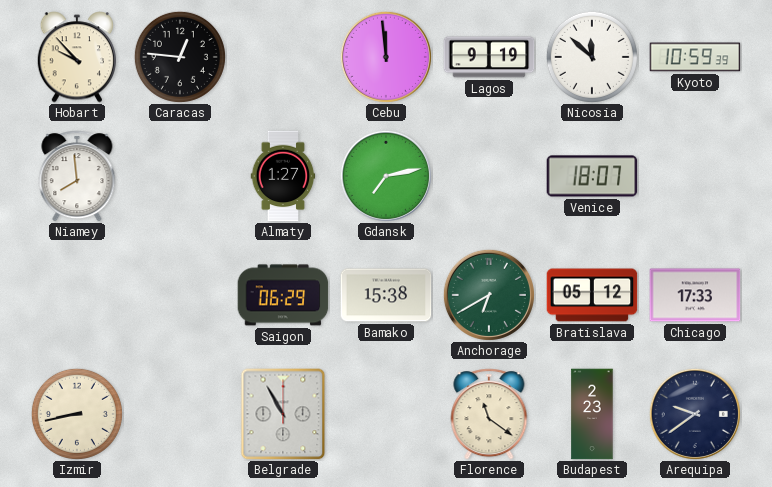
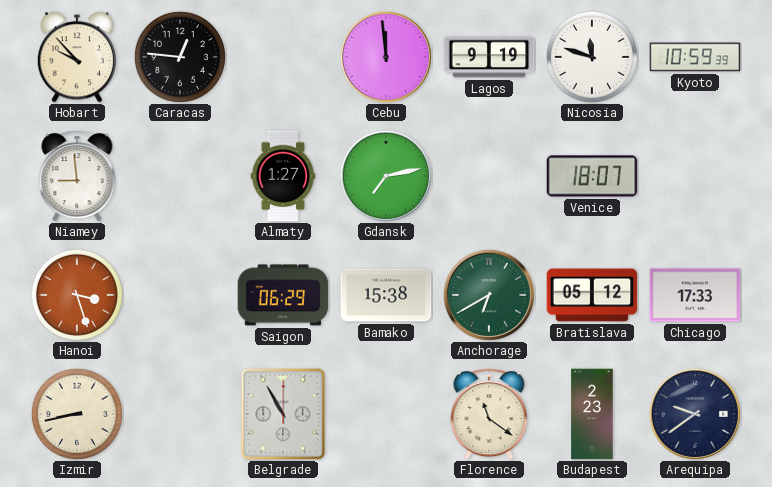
Nicosia: 11:52 -> 11:48
Niamey: 7:59 -> 8:59
Hanoi: none -> 3:27
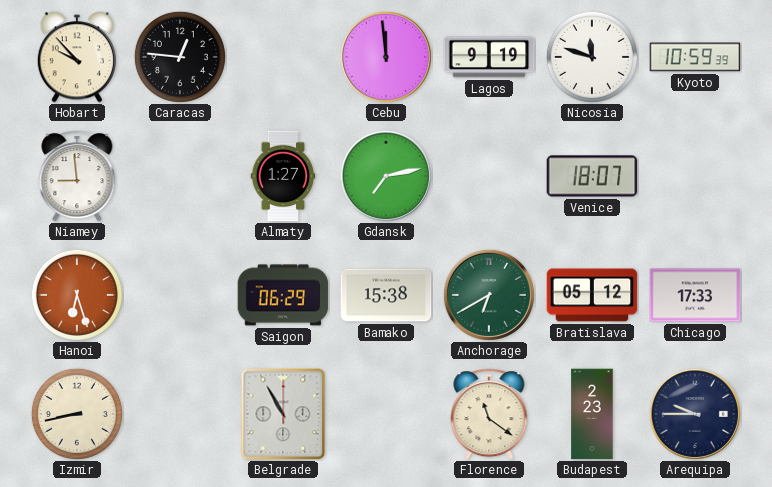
Hanoi: 3:27 -> 6:27
Arequipa: 9:39 -> 9:45
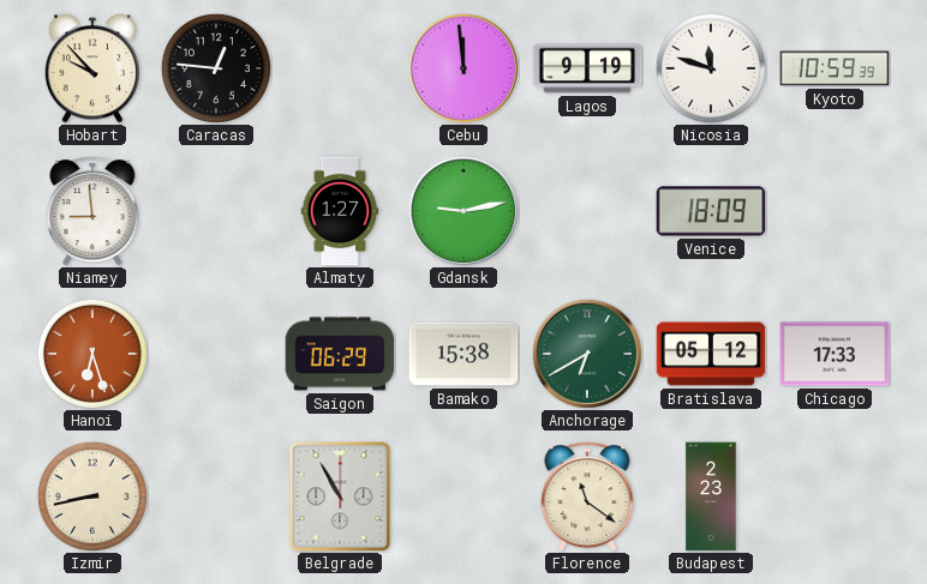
Gdansk: 7:13 -> 9:13
Venice: 18:07 -> 18:09
Arequipa: 9:45 -> none
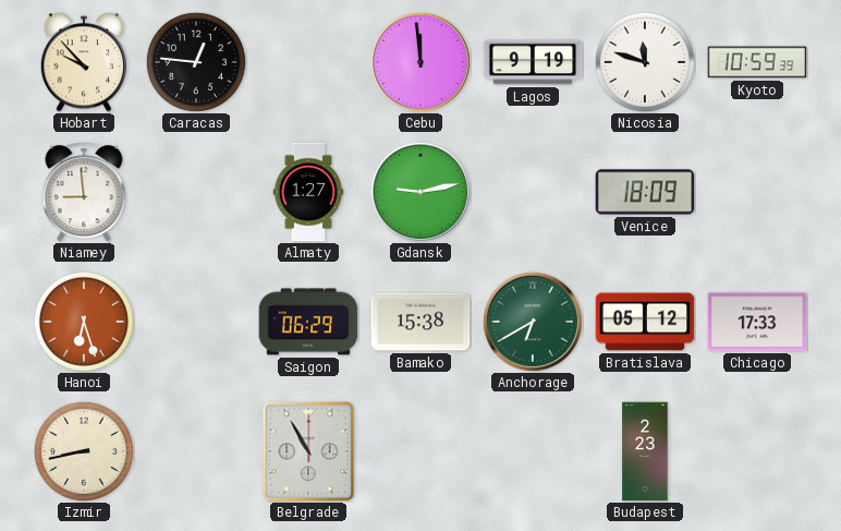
Florence: 11:21 -> none
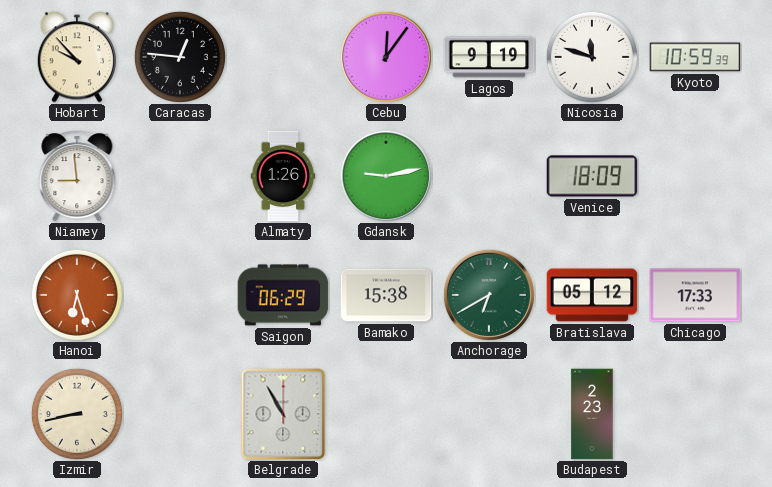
Cebu: 11:59 -> 12:06
Almaty: 1:27 -> 1:26
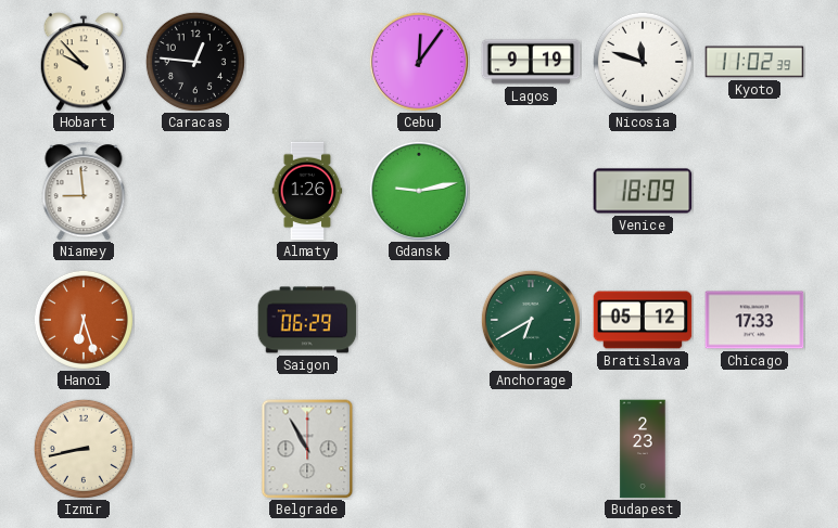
Kyoto: 10:59 -> 11:02
Bamako: 15:38 -> none
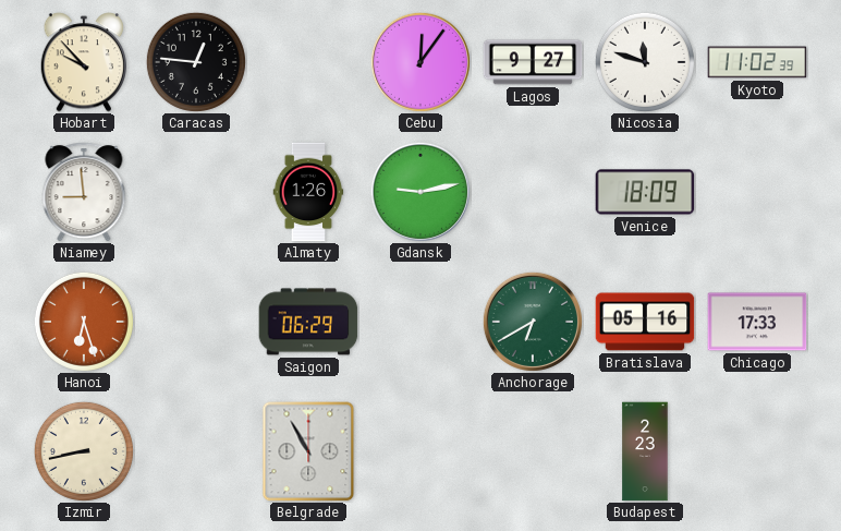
Lagos: 9:19 -> 9:27
Bratislava: 05:12 -> 05:16
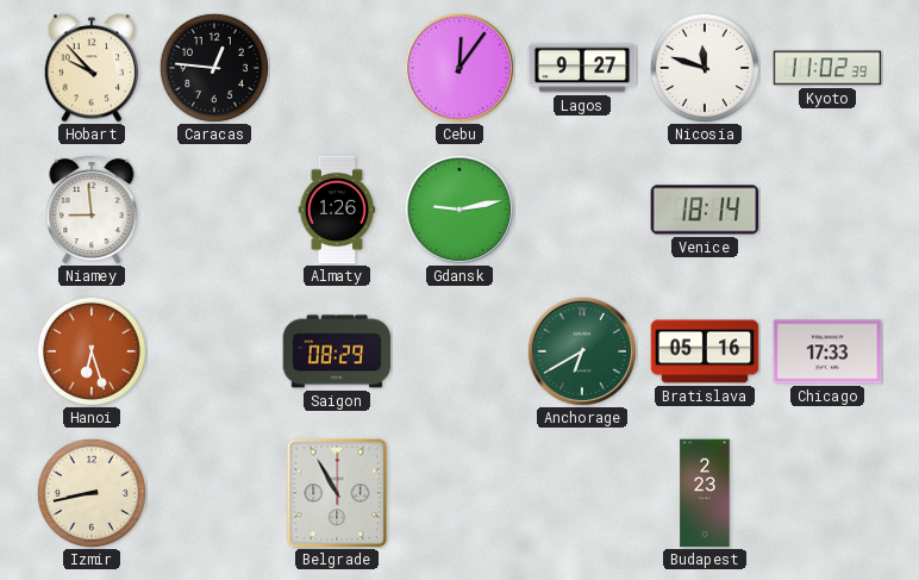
Venice: 18:09 -> 18:14
Saigon: 06:29 -> 08:29
